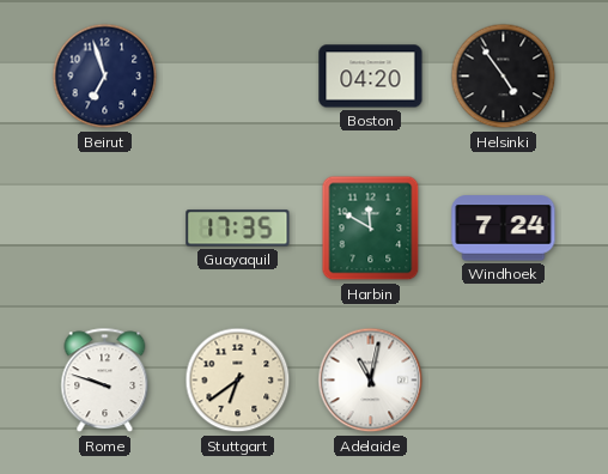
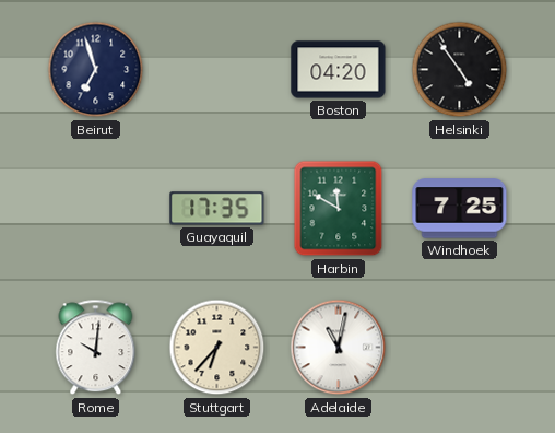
Windhoek: 7:24 -> 7:25
Rome: 9:48 -> 10:01
Stuttgart: 6:39 -> 6:37
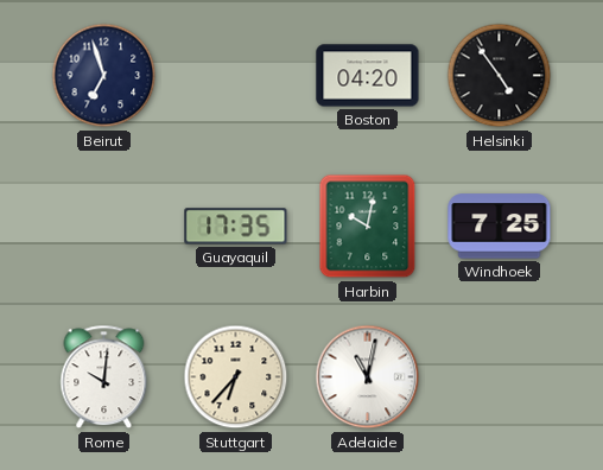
Harbin: 11:50 -> 10:02
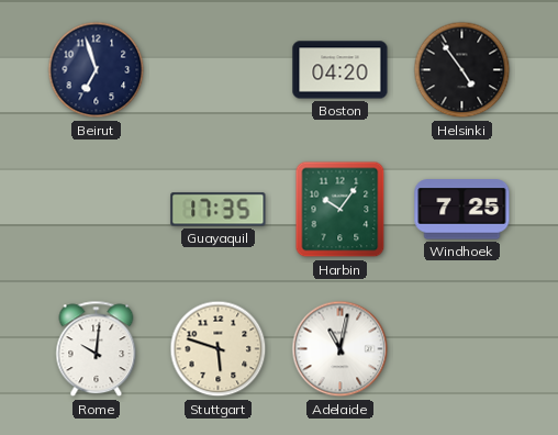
Harbin: 10:02 -> 10:06
Stuttgart: 6:37 -> 5:48
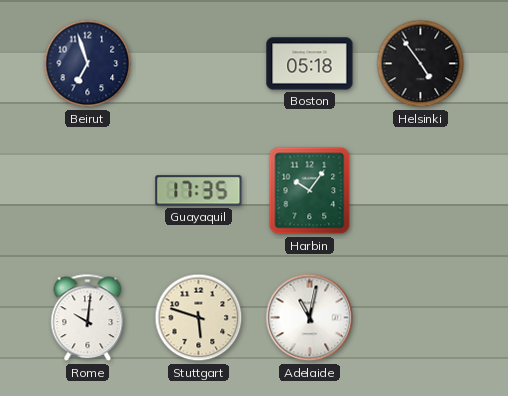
Boston: 04:20 -> 05:18
Windhoek: 7:25 -> none
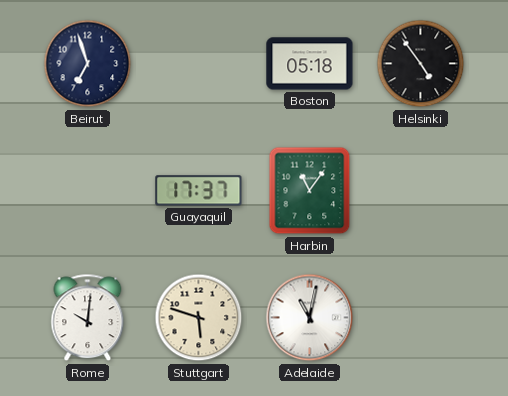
Guayaquil: 17:35 -> 17:37
Harbin: 10:06 -> 11:06
